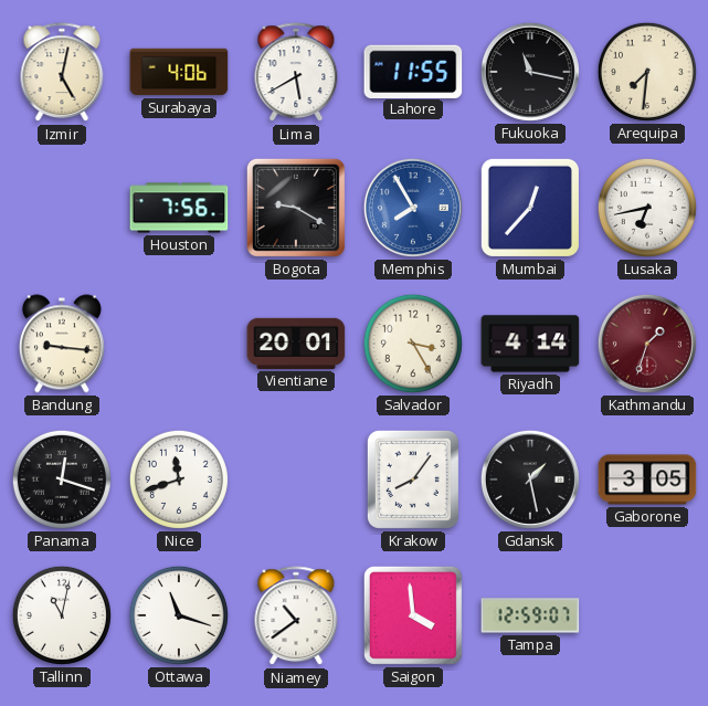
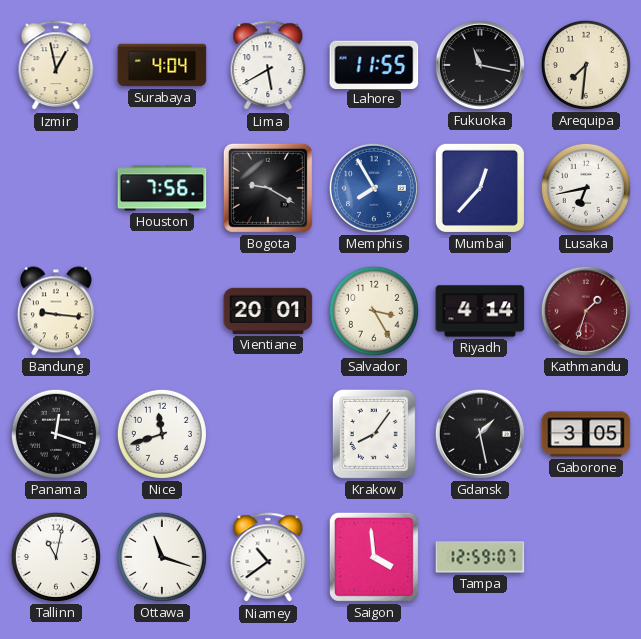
Izmir: 5:02 -> 12:58
Surabaya: 4:06 -> 4:04
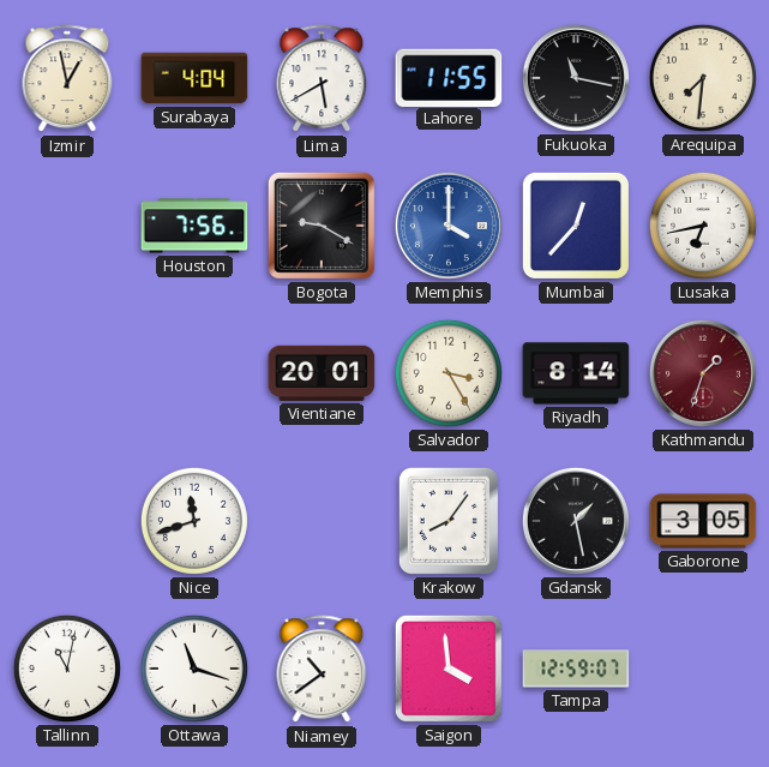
Memphis: 7:55 -> 4:00
Bandung: 9:16 -> none
Riyadh: 4:14 -> 8:14
Panama: 12:18 -> none
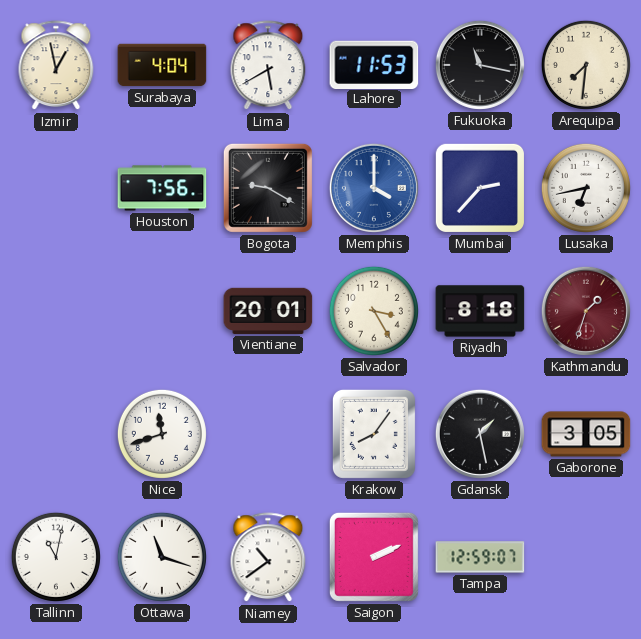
Lahore: 11:55 -> 11:53
Mumbai: 12:37 -> 2:37
Riyadh: 8:14 -> 8:18
Saigon: 3:59 -> 2:11
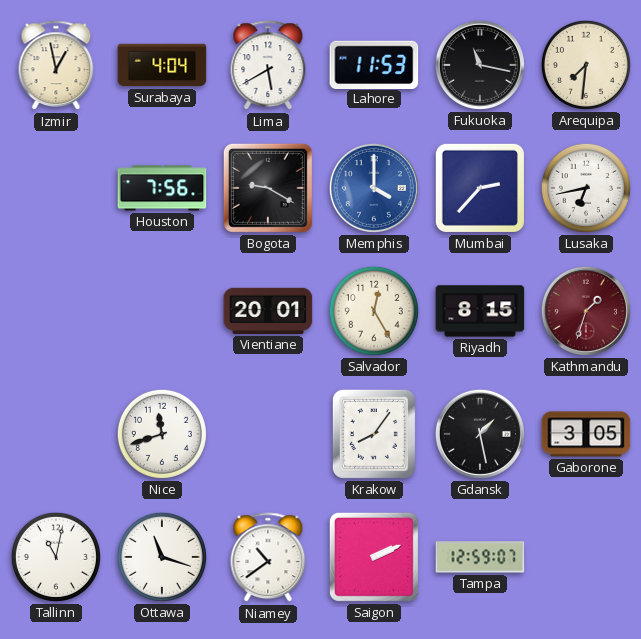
Salvador: 3:25 -> 12:25
Riyadh: 8:18 -> 8:15
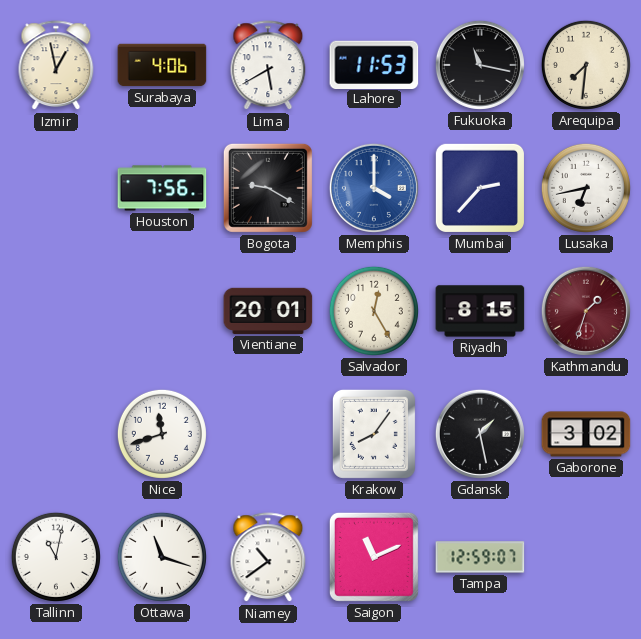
Surabaya: 4:04 -> 4:06
Gaborone: 3:05 -> 3:02
Saigon: 2:11 -> 11:11
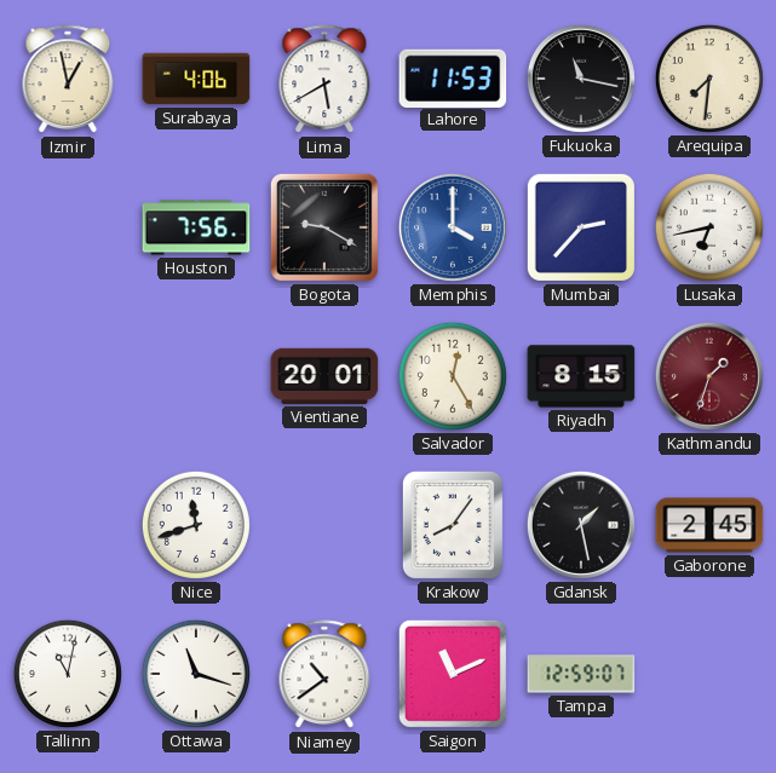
Gaborone: 3:02 -> 2:45
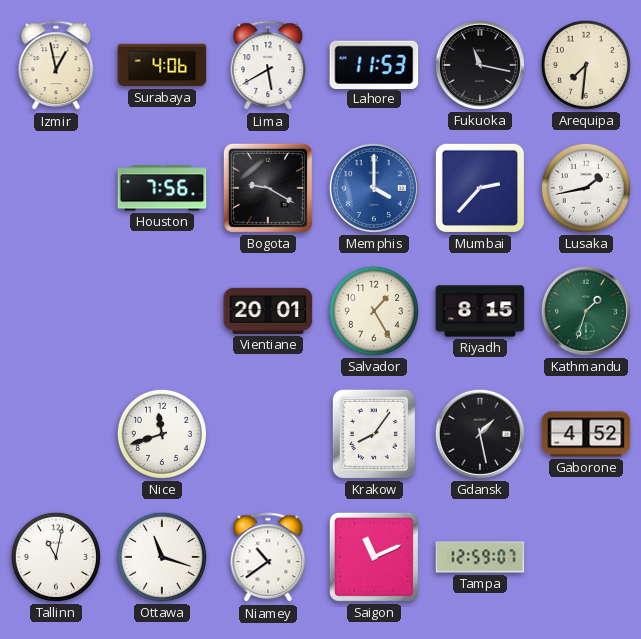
Lusaka: 6:43 -> 1:43
Salvador: 12:25 -> 1:25
Kathmandu dial: burgundy -> green
Gaborone: 2:45 -> 4:52
